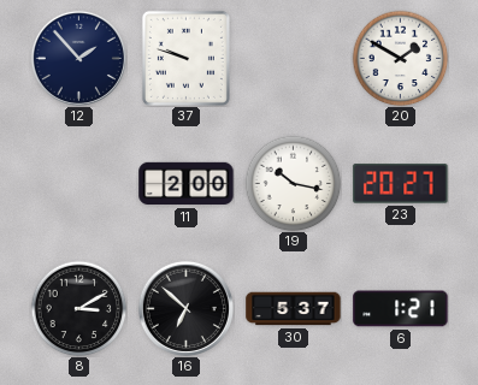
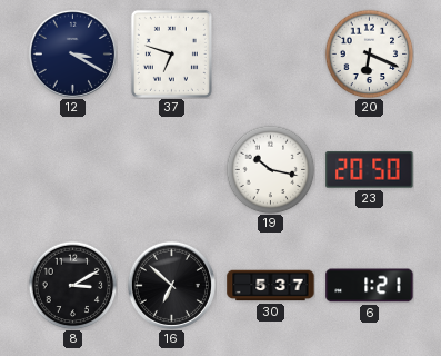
12: 1:53 -> 3:20
37: 9:48 -> 6:48
20: 1:50 -> 6:19
11: 2:00 -> none
23: 20:27 -> 20:50
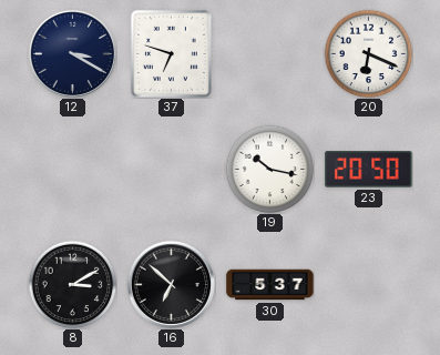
6: 1:21 -> none
